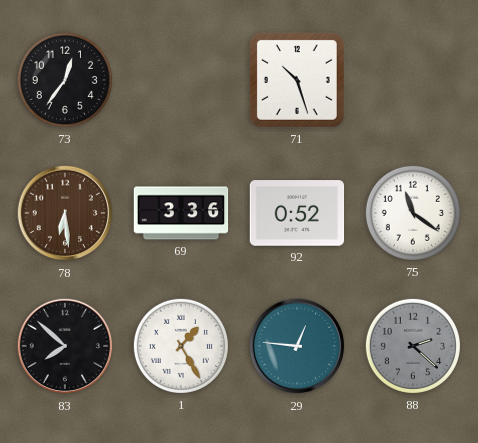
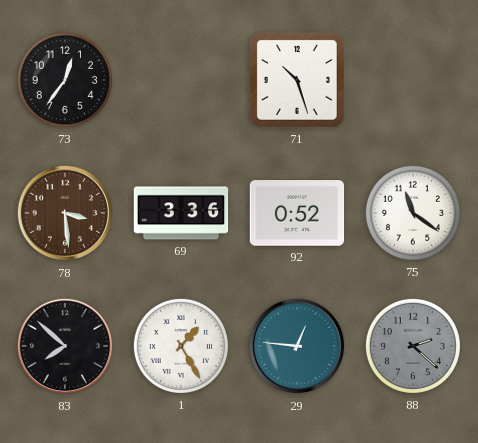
78: 6:29 -> 3:29
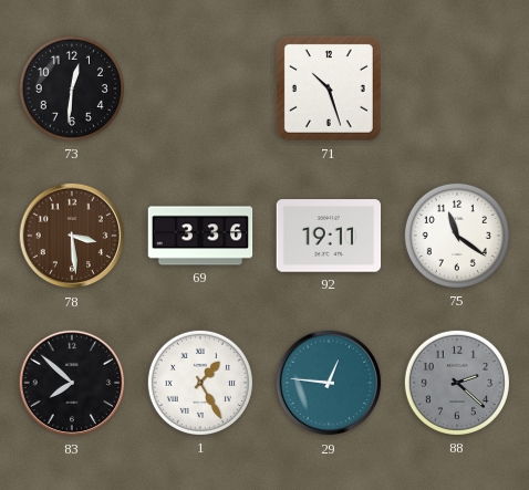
73: 12:36 -> 12:31
92: 0:52 -> 19:11
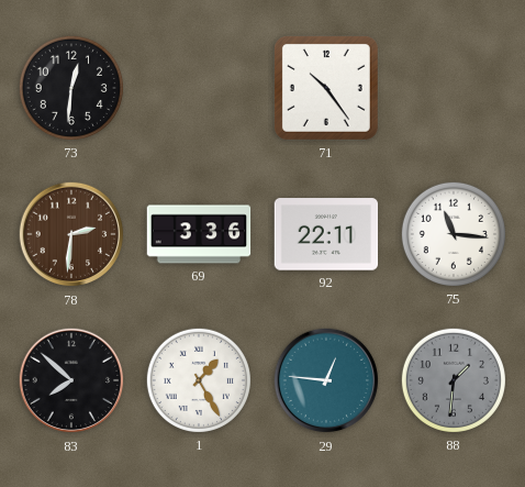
71: 10:27 -> 10:24
78: 3:29 -> 2:31
92: 19:11 -> 22:11
75: 11:21 -> 11:16
88: 2:22 -> 1:31
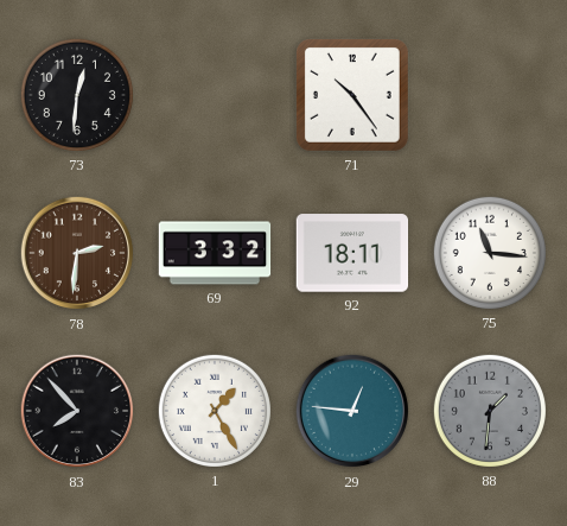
69: 3:36 -> 3:32
92: 22:11 -> 18:11
83: 7:52 -> 7:53
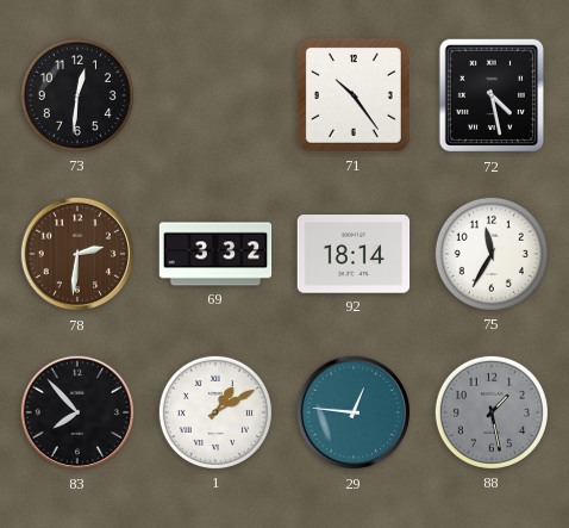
72: none -> 4:28
92: 18:11 -> 18:14
75: 11:16 -> 11:35
1: 1:25 -> 1:10
88: 1:31 -> 1:28
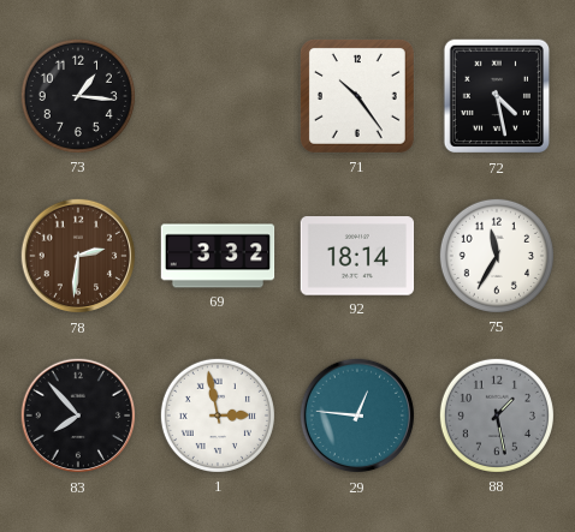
73: 12:31 -> 1:16
1: 1:10 -> 2:58
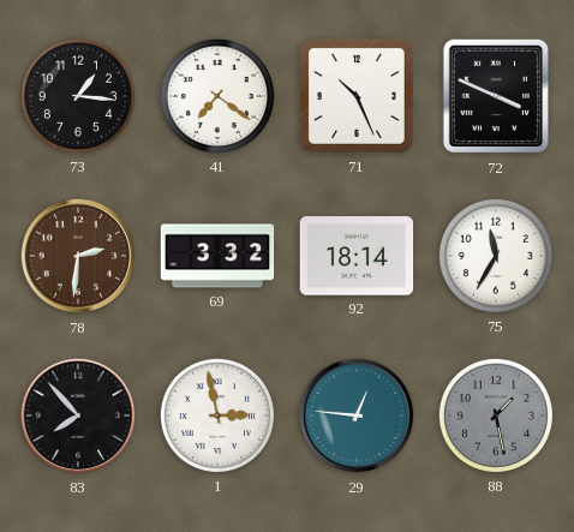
41: none -> 7:21
71: 10:24 -> 10:26
72: 4:28 -> 3:49
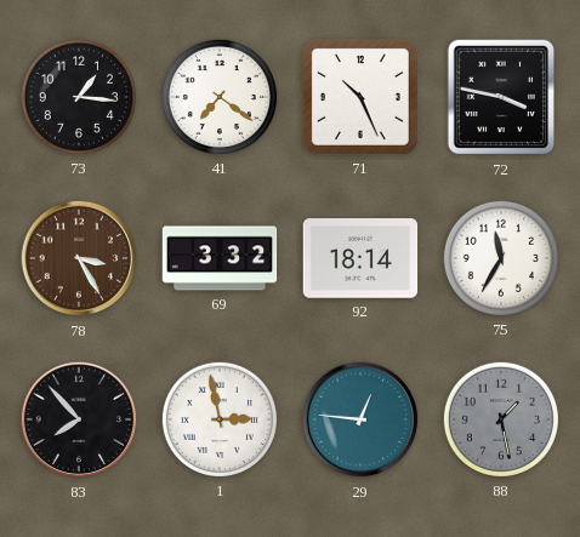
72: 3:49 -> 3:47
78: 2:31 -> 3:25
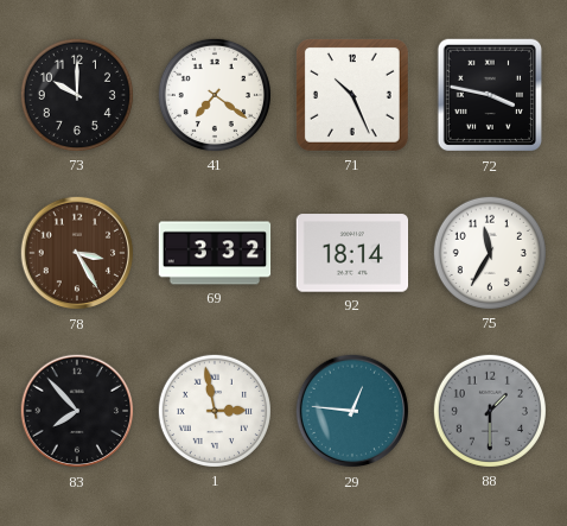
73: 1:16 -> 10:00
88: 1:28 -> 1:30
